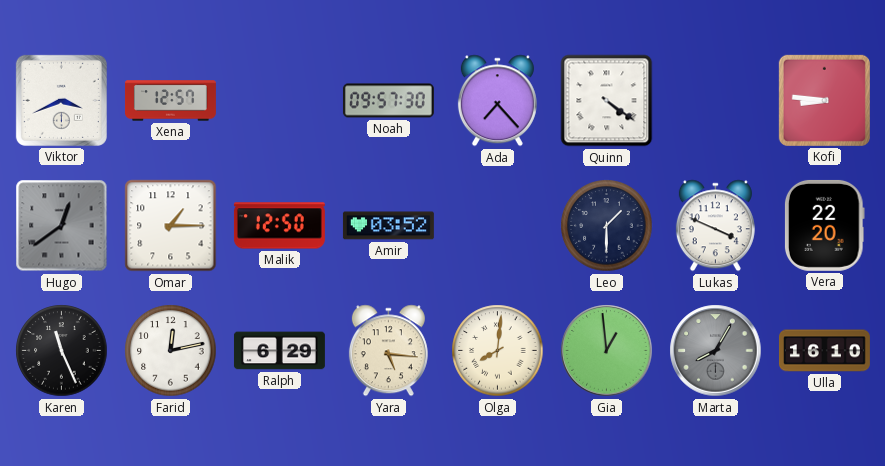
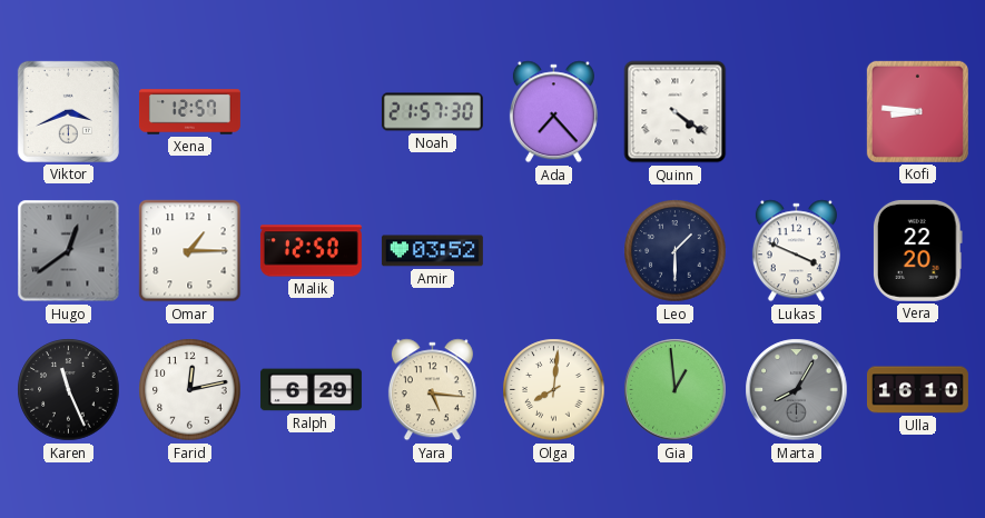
Noah: 09:57 -> 21:57
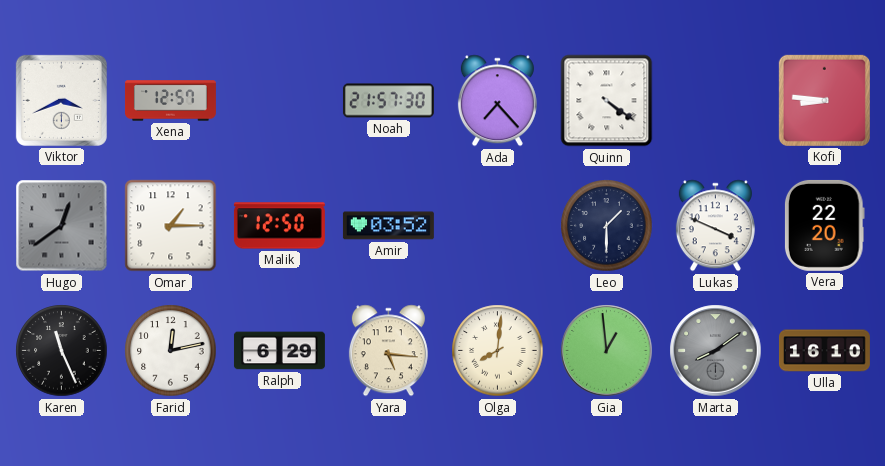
Marta: 8:05 -> 8:09
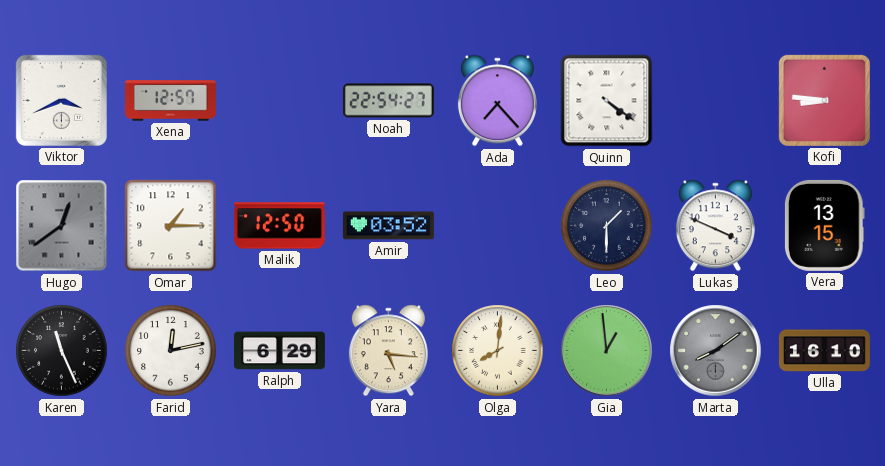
Noah: 21:57 -> 22:54
Vera: 22:20 -> 13:15
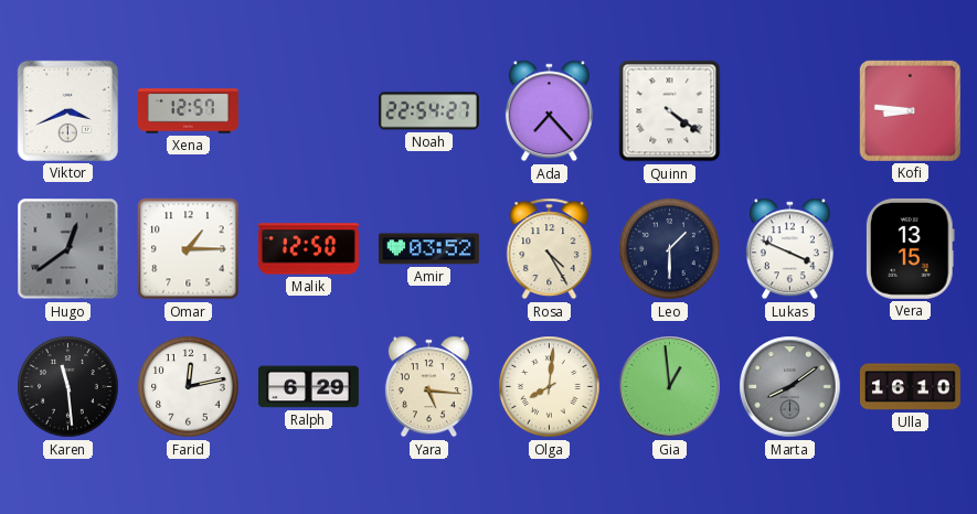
Rosa: none -> 4:25
Karen: 11:26 -> 11:29
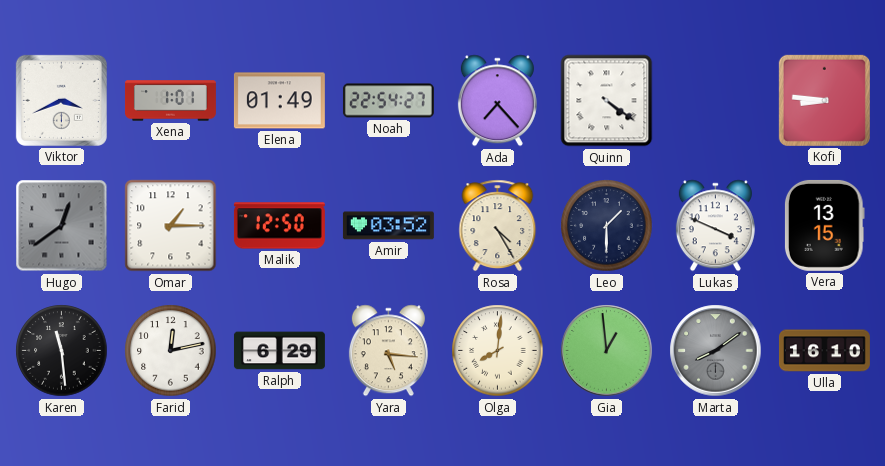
Xena: 12:57 -> 1:01
Elena: none -> 01:49
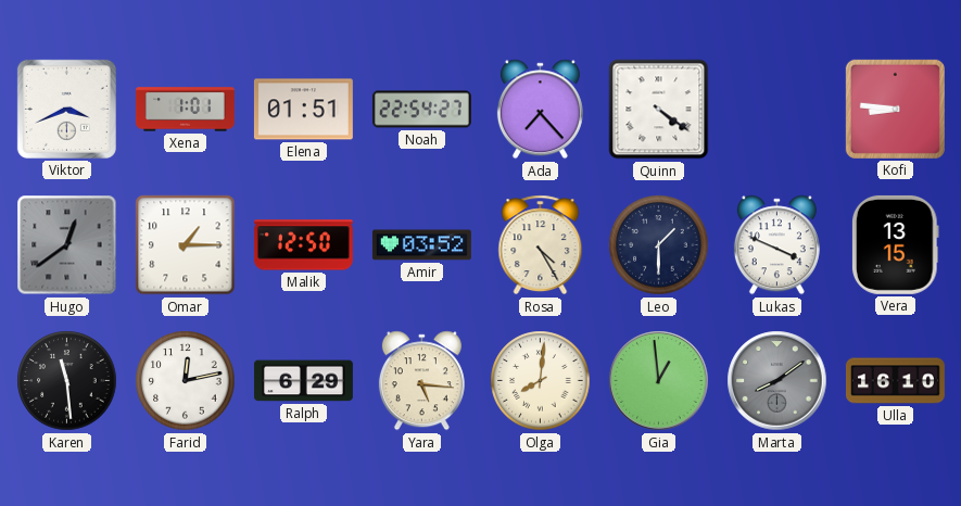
Elena: 01:49 -> 01:51
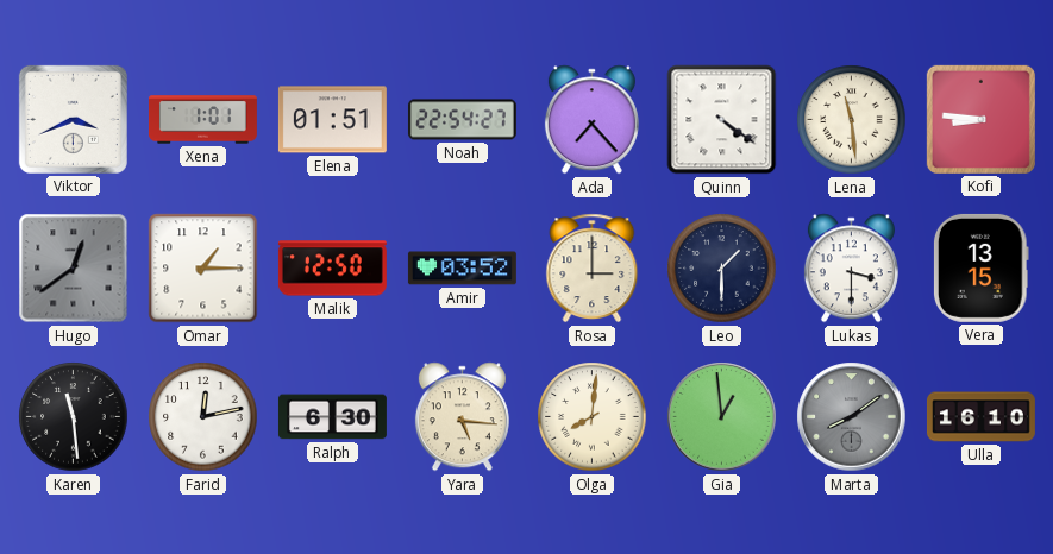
Lena: none -> 11:29
Rosa: 4:25 -> 3:00
Lukas: 3:49 -> 3:30
Ralph: 6:29 -> 6:30
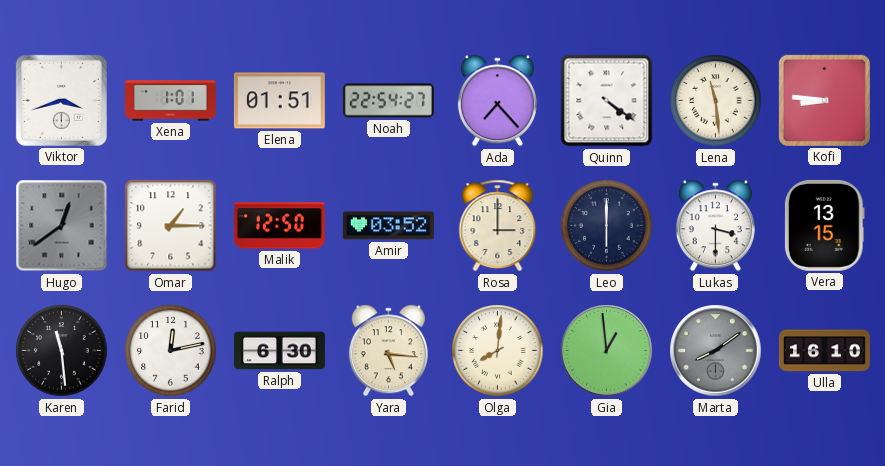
Viktor: 3:41 -> 3:42
Leo: 1:30 -> 6:00
